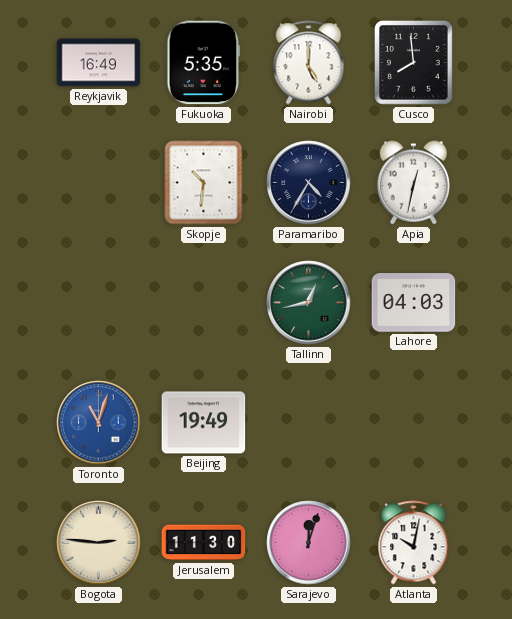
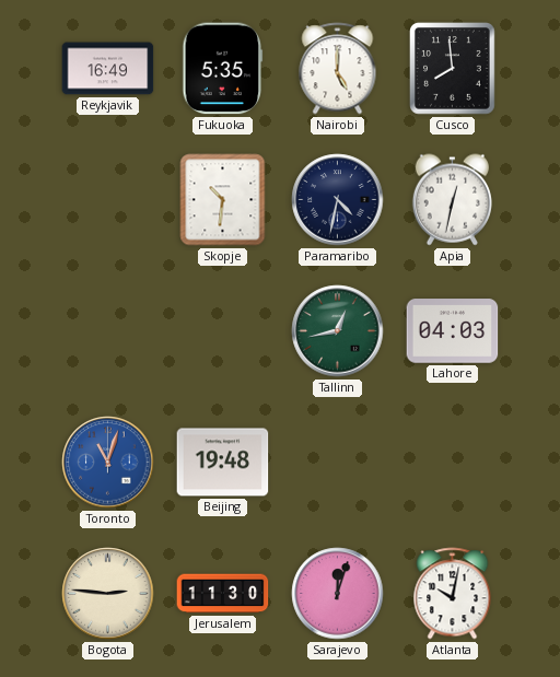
Paramaribo: 4:35 -> 4:32
Beijing: 19:49 -> 19:48
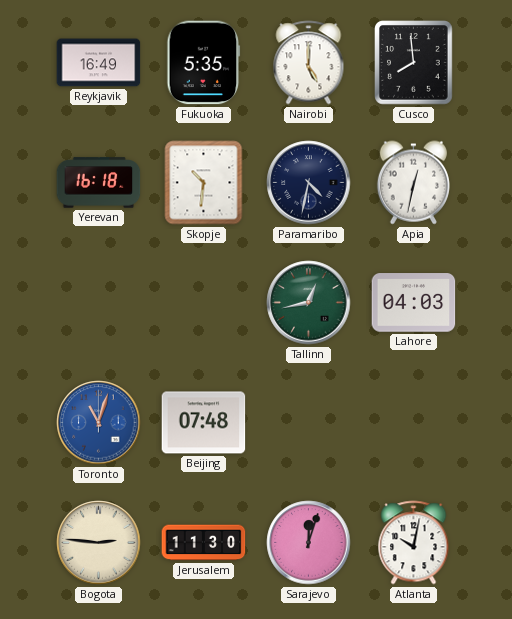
Yerevan: none -> 16:18
Beijing: 19:48 -> 07:48
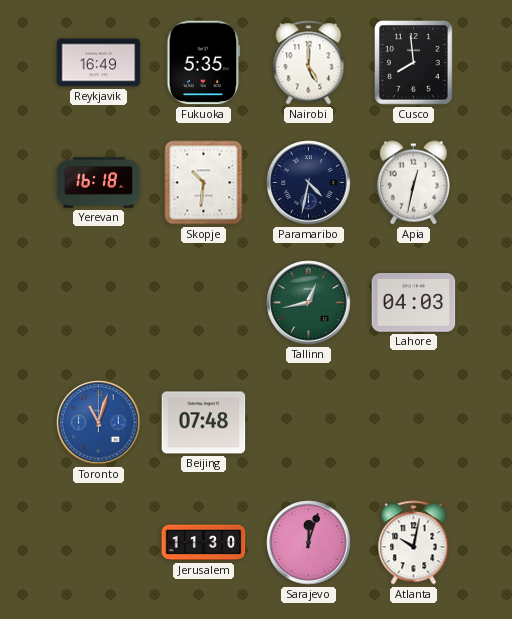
Bogota: 2:46 -> none
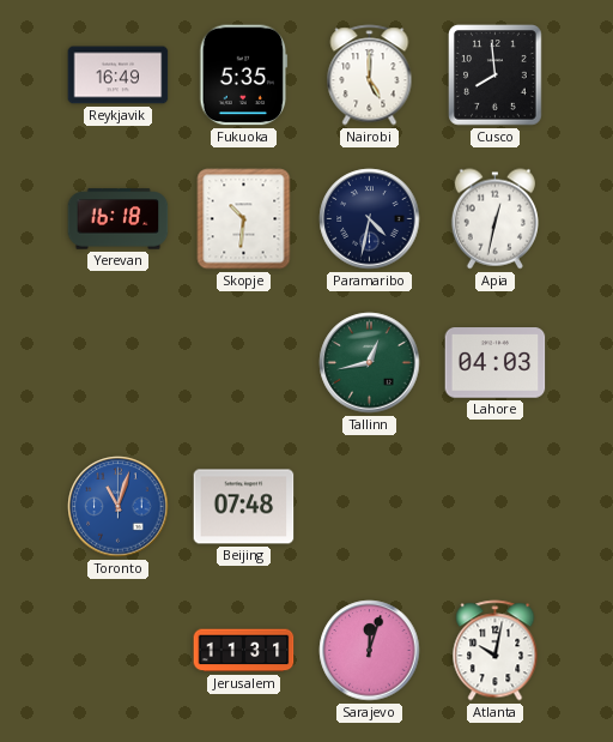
Jerusalem: 11:30 -> 11:31
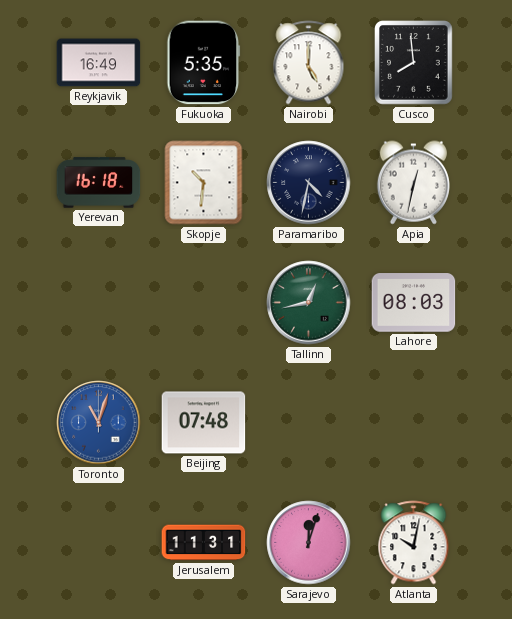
Lahore: 04:03 -> 08:03
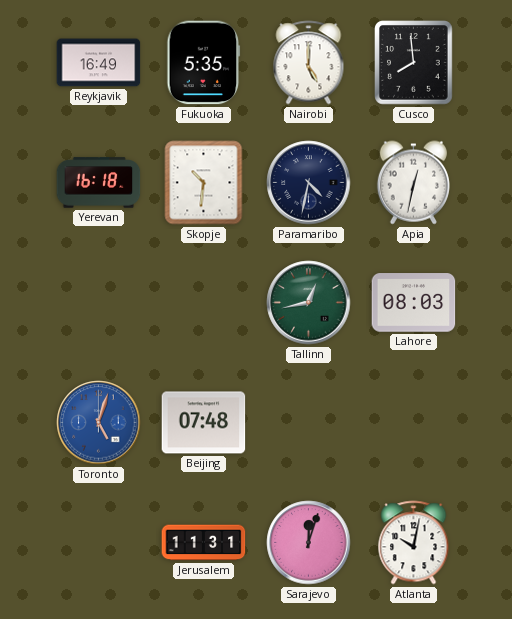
Toronto: 11:03 -> 5:03
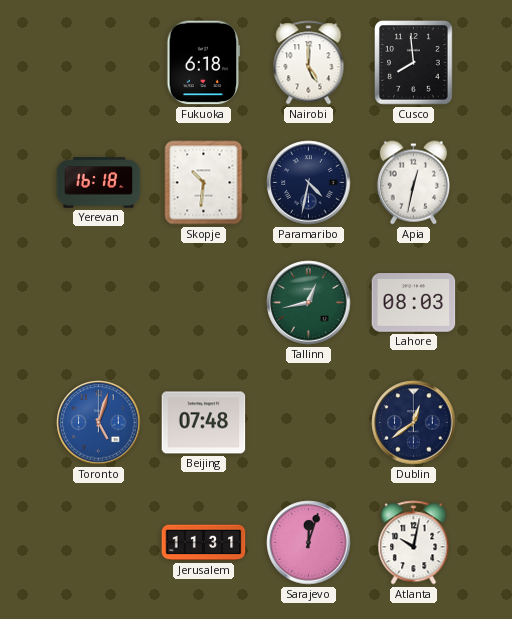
Reykjavik: 16:49 -> none
Fukuoka: 5:35 -> 6:18
Dublin: none -> 12:39
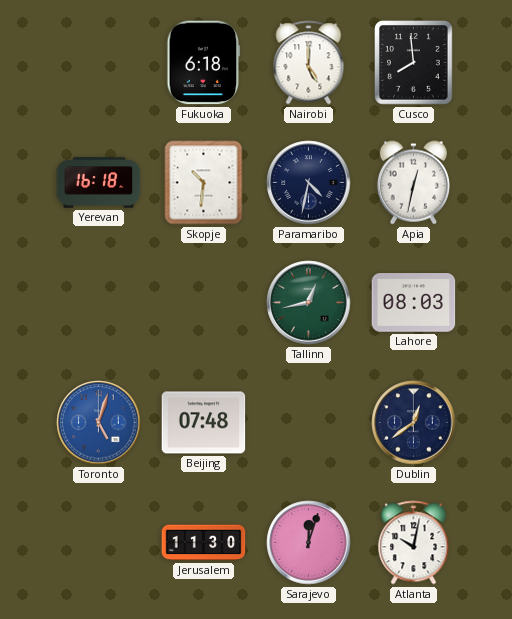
Jerusalem: 11:31 -> 11:30
